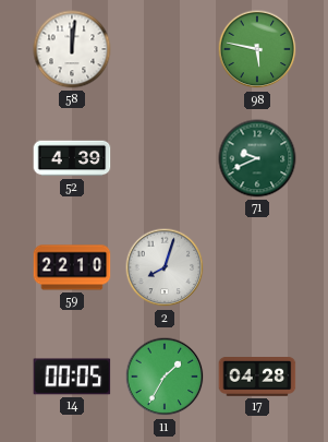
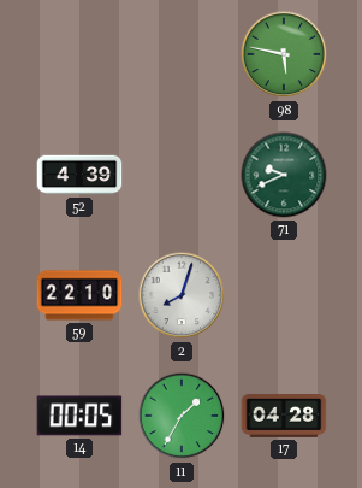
58: 12:01 -> none
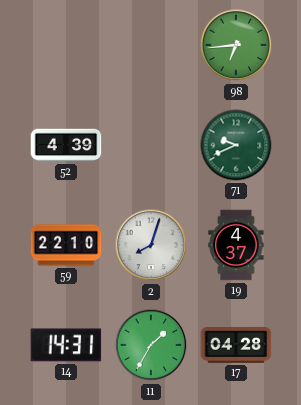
98: 5:47 -> 6:44
19: none -> 4:37
14: 00:05 -> 14:31
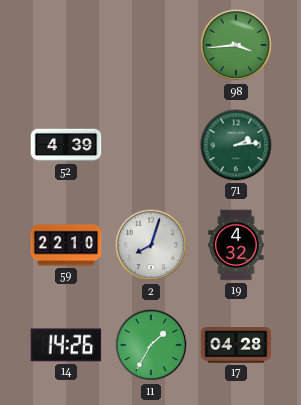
98: 6:44 -> 3:44
71: 9:41 -> 2:14
19: 4:37 -> 4:32
14: 14:31 -> 14:26
